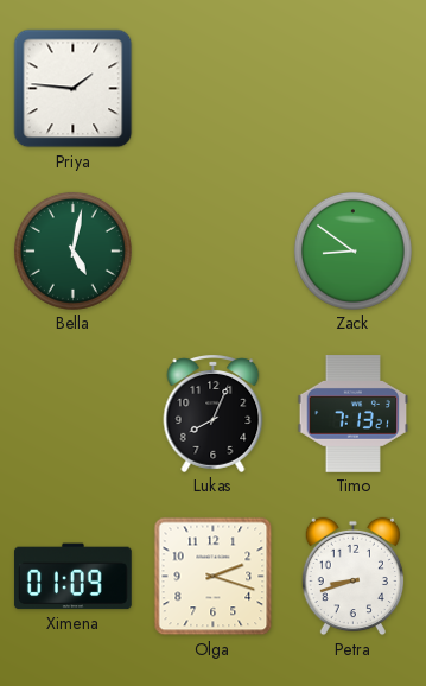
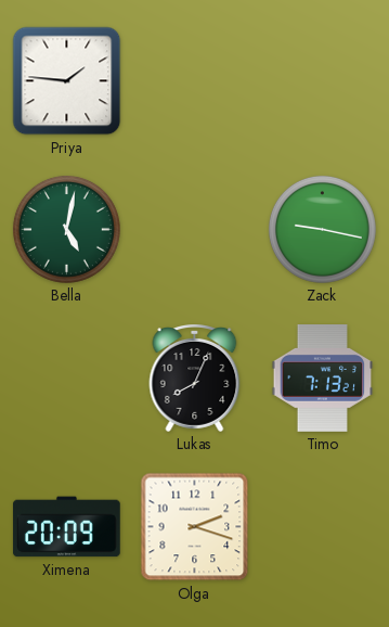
Zack: 8:51 -> 9:17
Ximena: 01:09 -> 20:09
Petra: 8:42 -> none
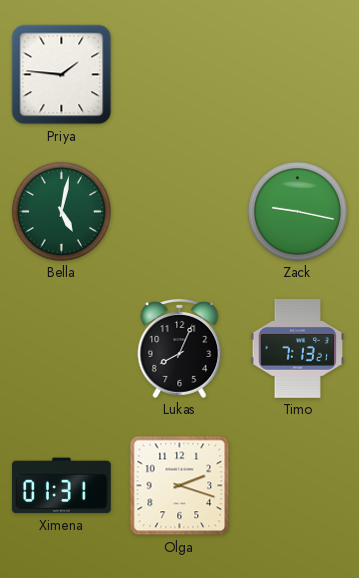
Ximena: 20:09 -> 01:31
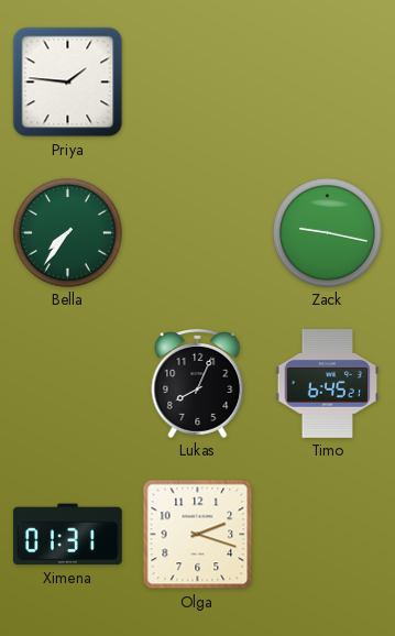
Bella: 5:02 -> 7:36
Timo: 7:13 -> 6:45
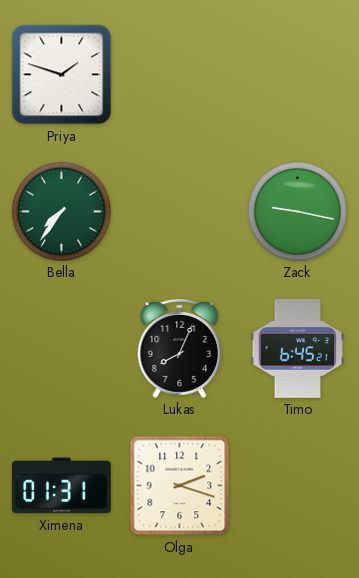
Priya: 1:46 -> 1:48
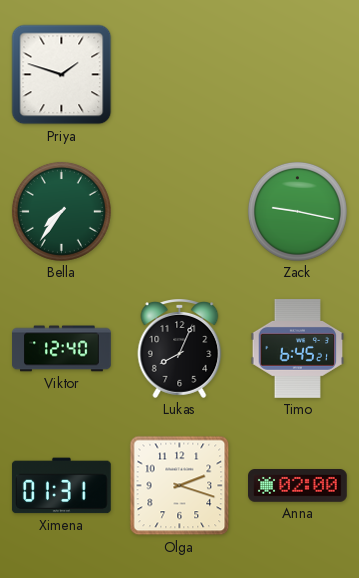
Viktor: none -> 12:40
Anna: none -> 02:00
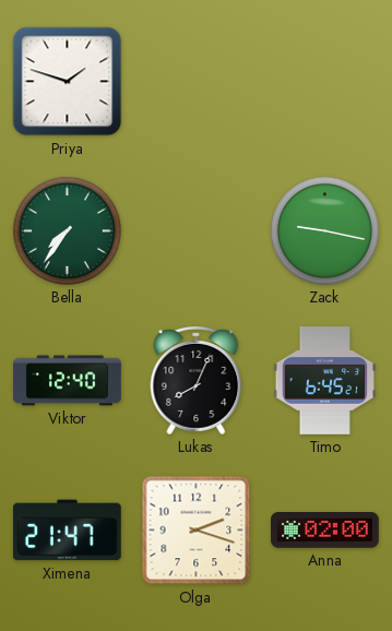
Ximena: 01:31 -> 21:47
